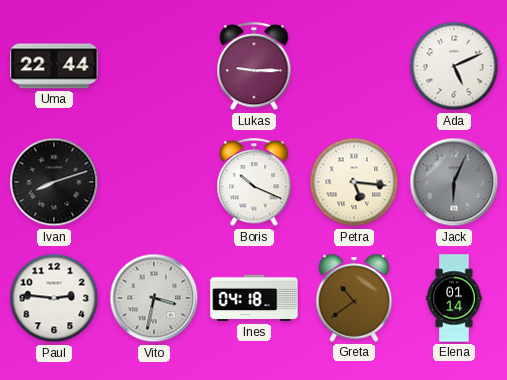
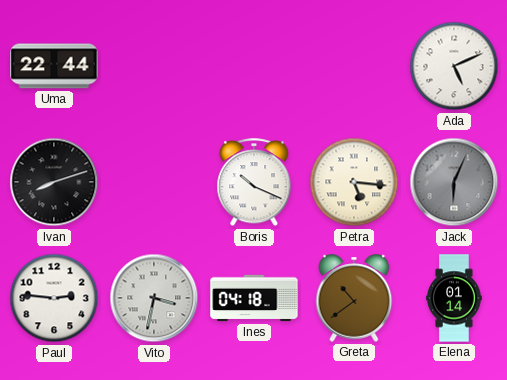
Lukas: 9:15 -> none
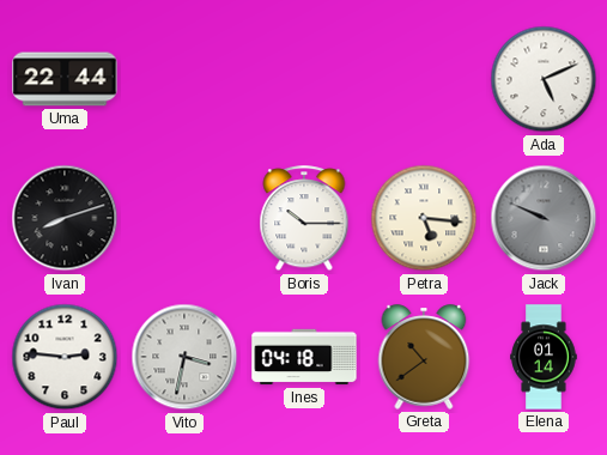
Boris: 10:19 -> 10:15
Jack: 6:04 -> 9:49
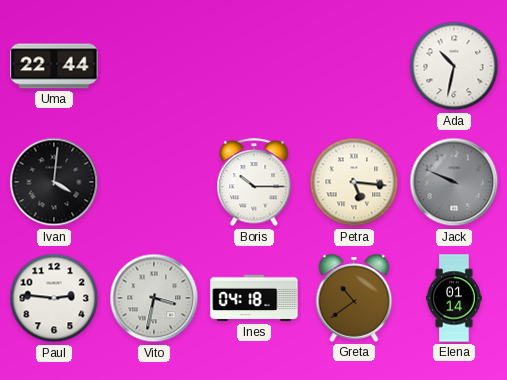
Ada: 5:11 -> 10:32
Ivan: 8:12 -> 4:01
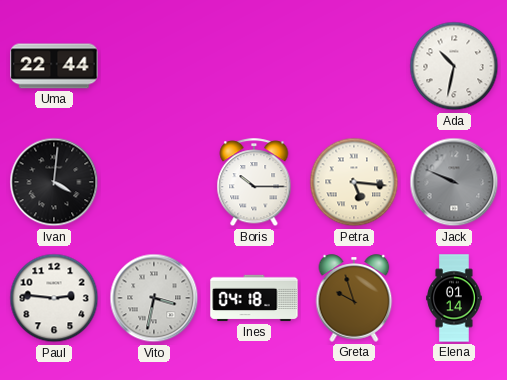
Greta: 10:39 -> 9:57
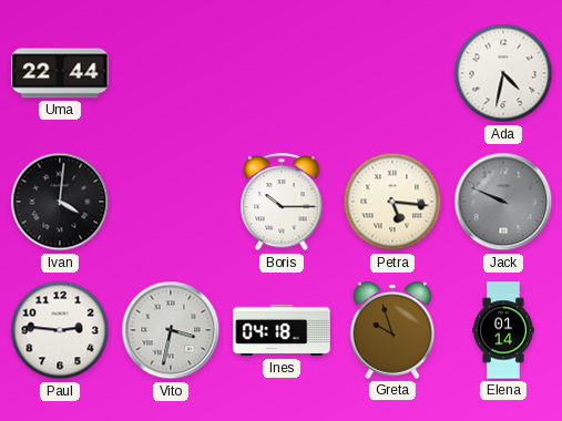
Ada: 10:32 -> 4:32
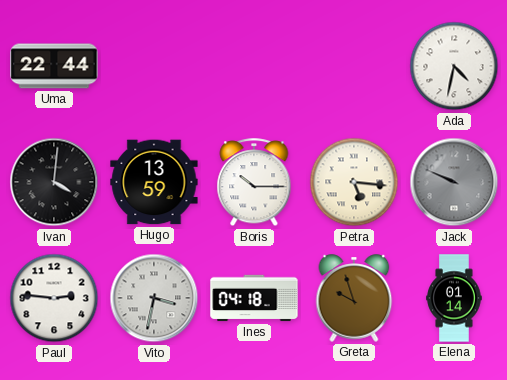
Hugo: none -> 13:59
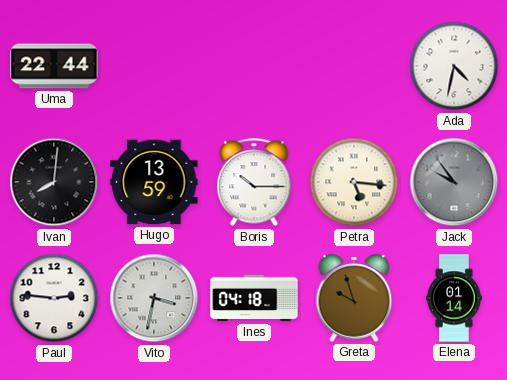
Ivan: 4:01 -> 8:01
Jack: 9:49 -> 9:54
